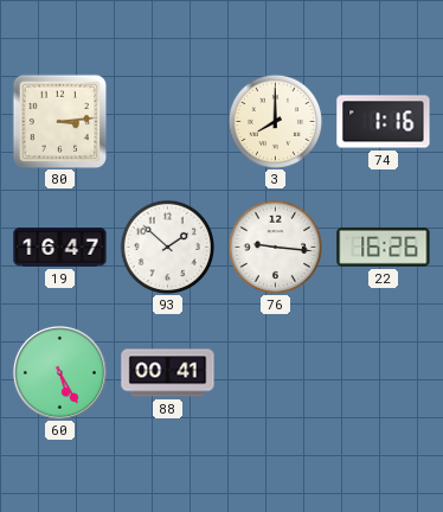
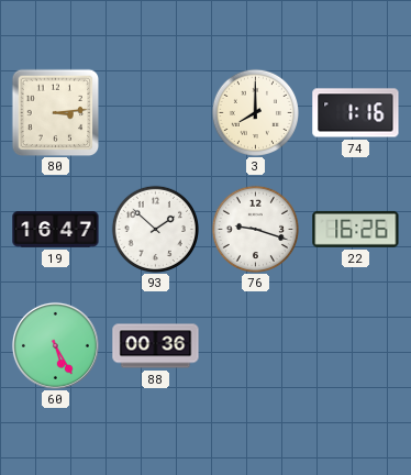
76: 9:16 -> 9:18
88: 00:41 -> 00:36
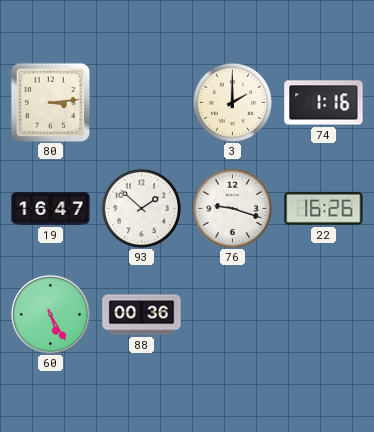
3: 8:00 -> 2:00
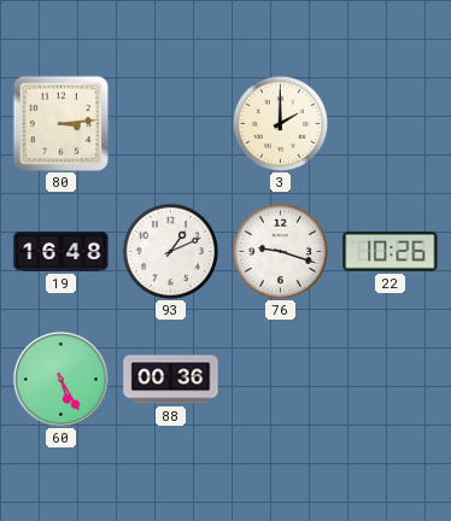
74: 1:16 -> none
19: 16:47 -> 16:48
93: 1:52 -> 1:11
22: 16:26 -> 10:26
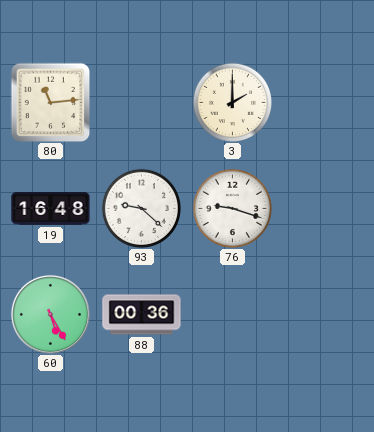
80: 3:14 -> 11:14
93: 1:11 -> 9:22
22: 10:26 -> none
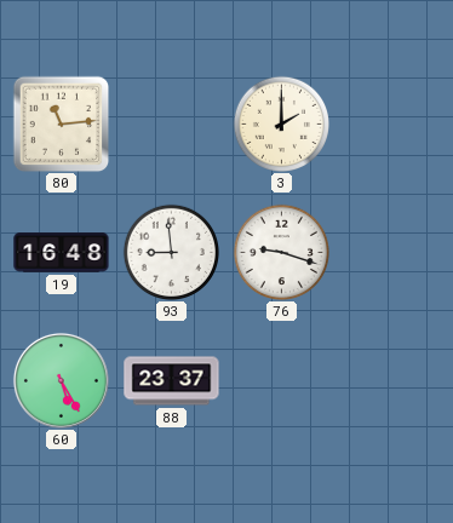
93: 9:22 -> 8:59
88: 00:36 -> 23:37
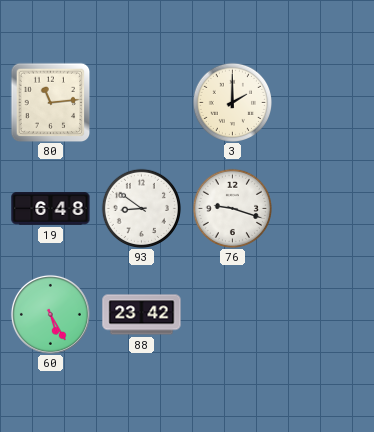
19: 16:48 -> 6:48
93: 8:59 -> 8:51
88: 23:37 -> 23:42
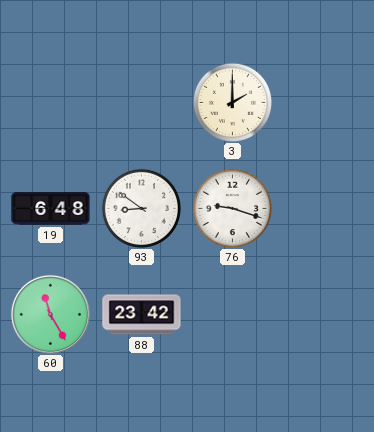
80: 11:14 -> none
60: 5:25 -> 11:25
